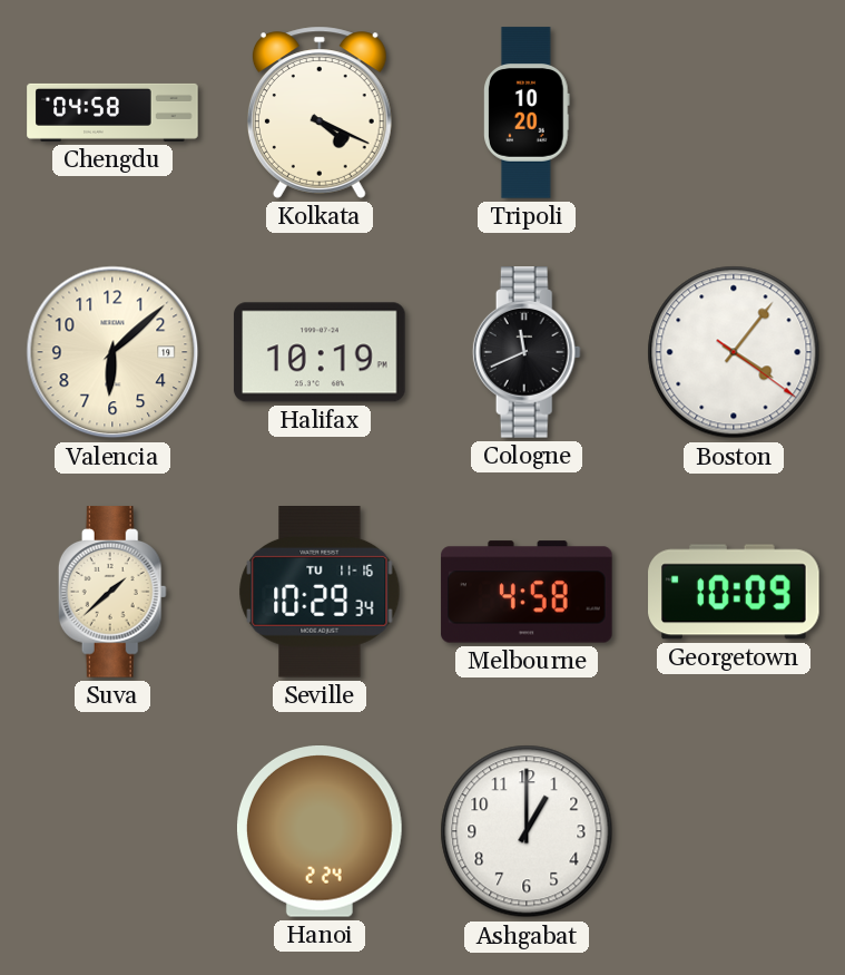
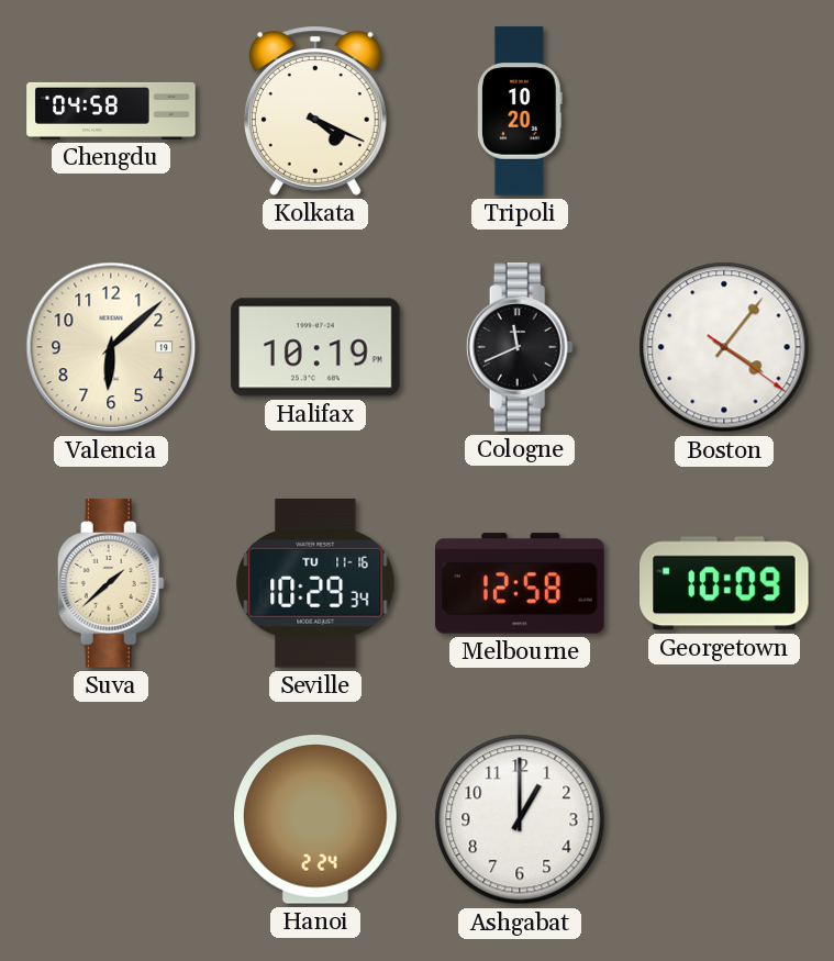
Melbourne: 4:58 -> 12:58
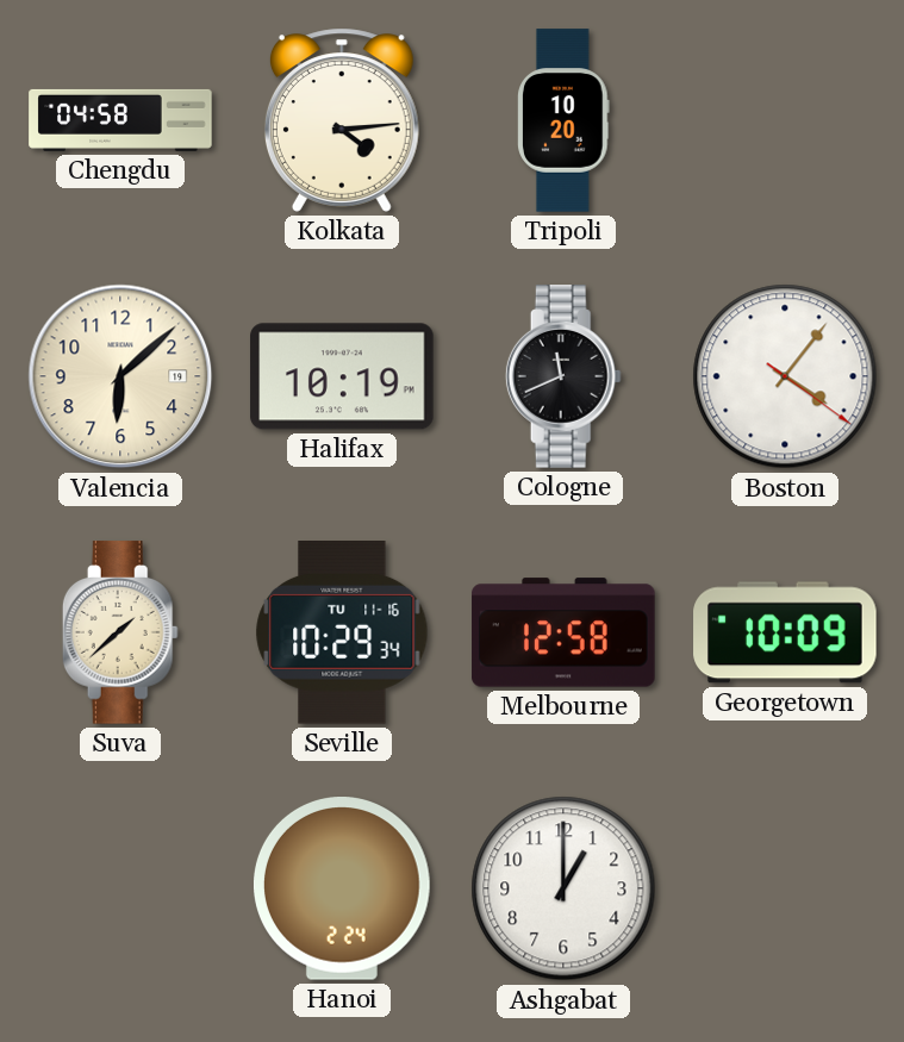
Kolkata: 4:19 -> 4:14
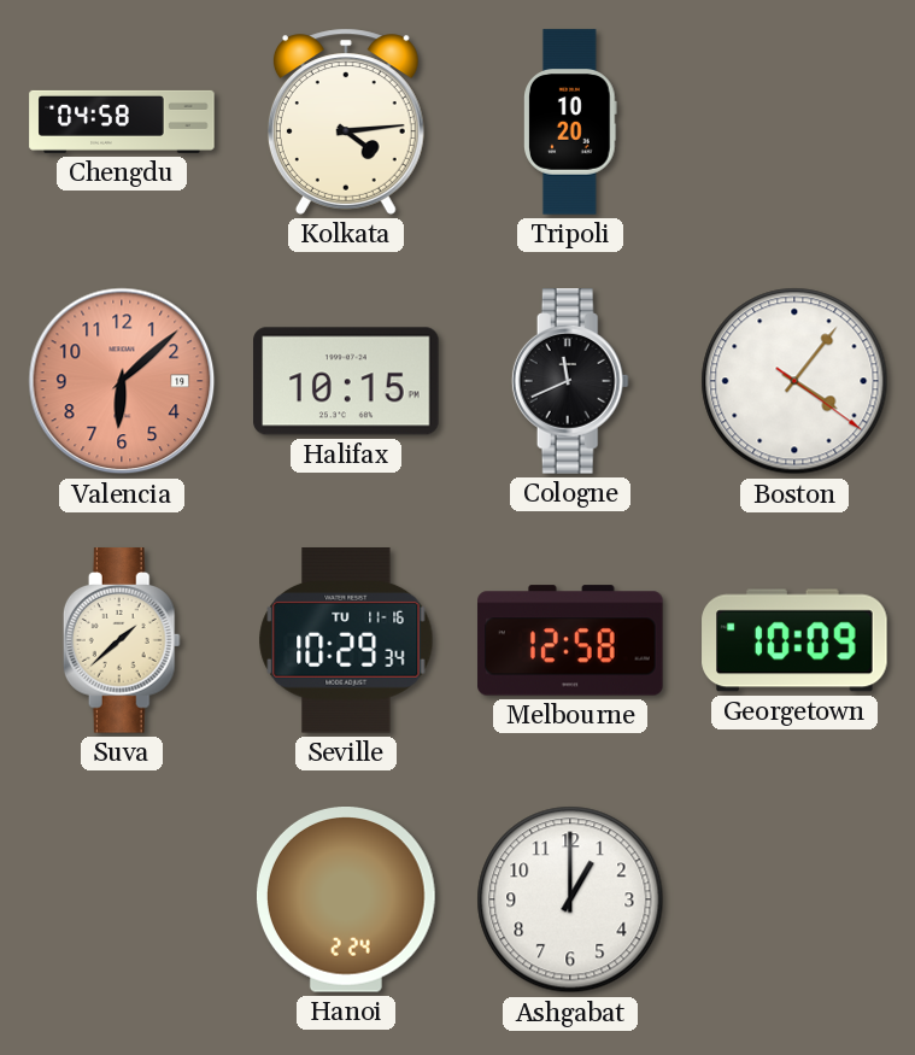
Valencia dial: cream -> salmon
Halifax: 10:19 -> 10:15
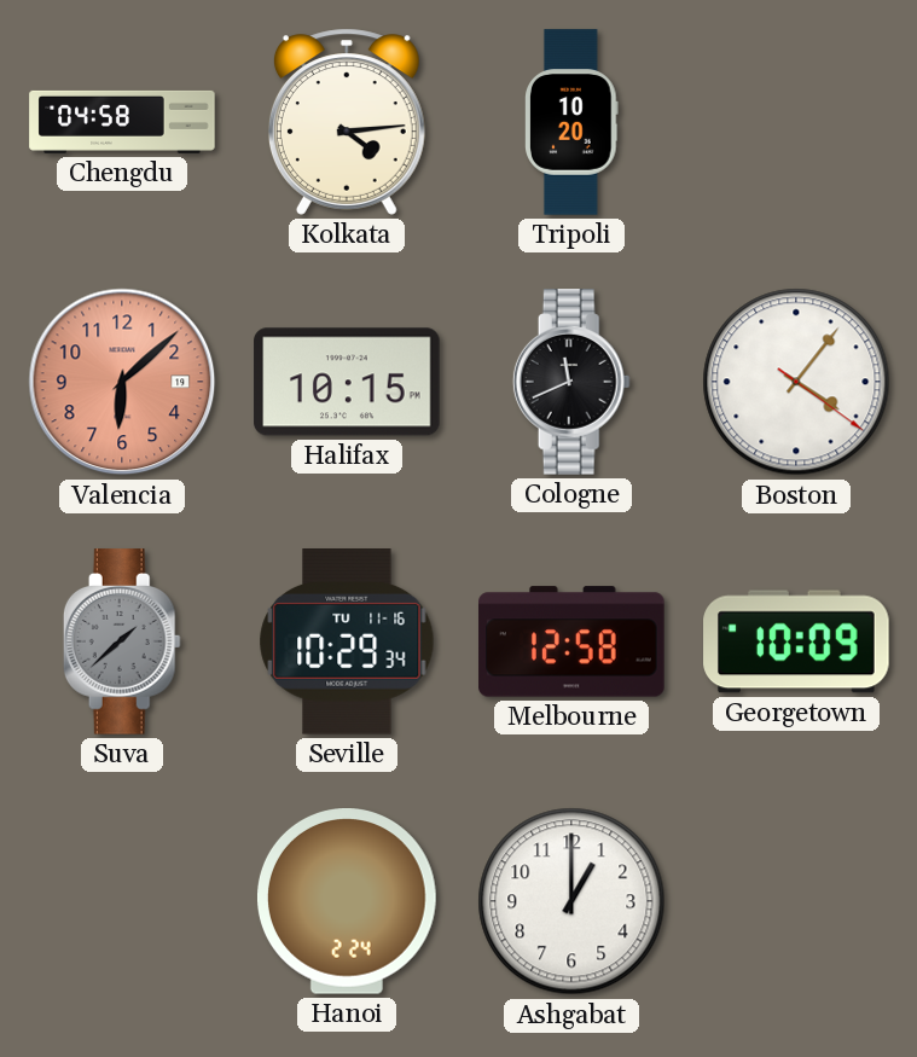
Suva dial: cream -> grey
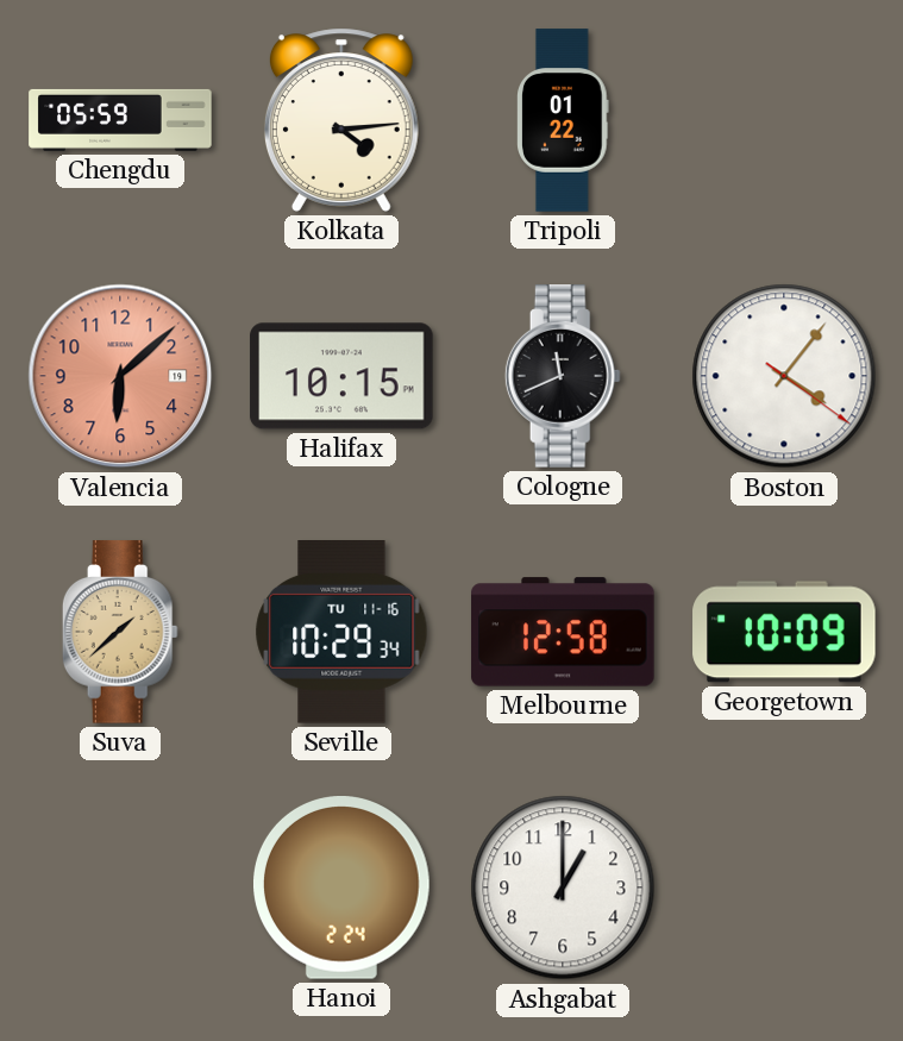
Chengdu: 04:58 -> 05:59
Tripoli: 10:20 -> 01:22
Suva dial: grey -> champagne
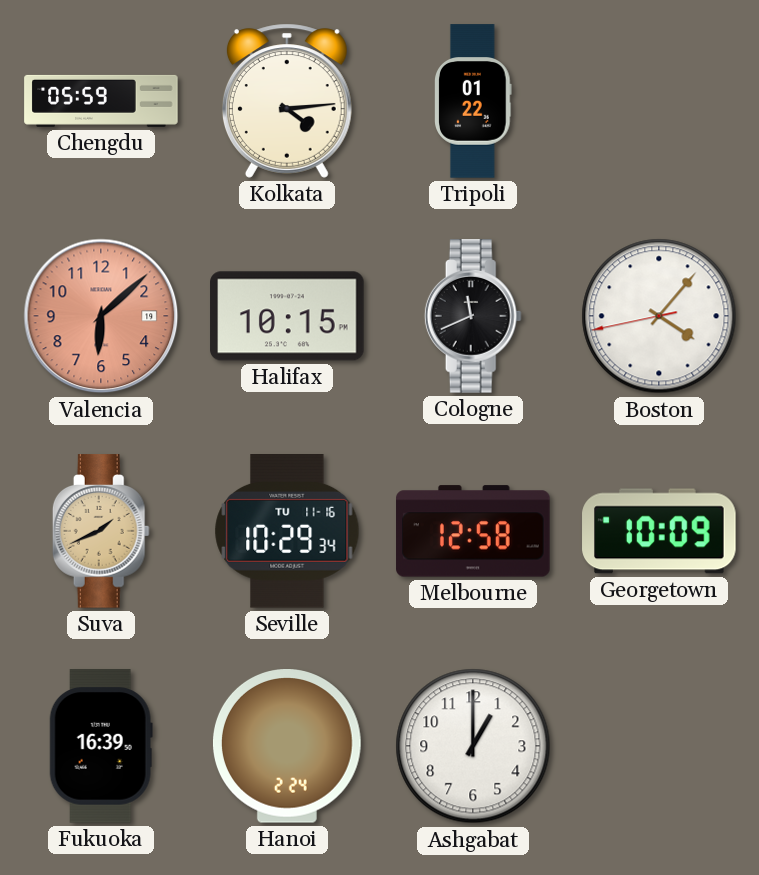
Boston: 4:06:21 -> 4:06:43
Suva: 1:38 -> 1:41
Fukuoka: none -> 16:39
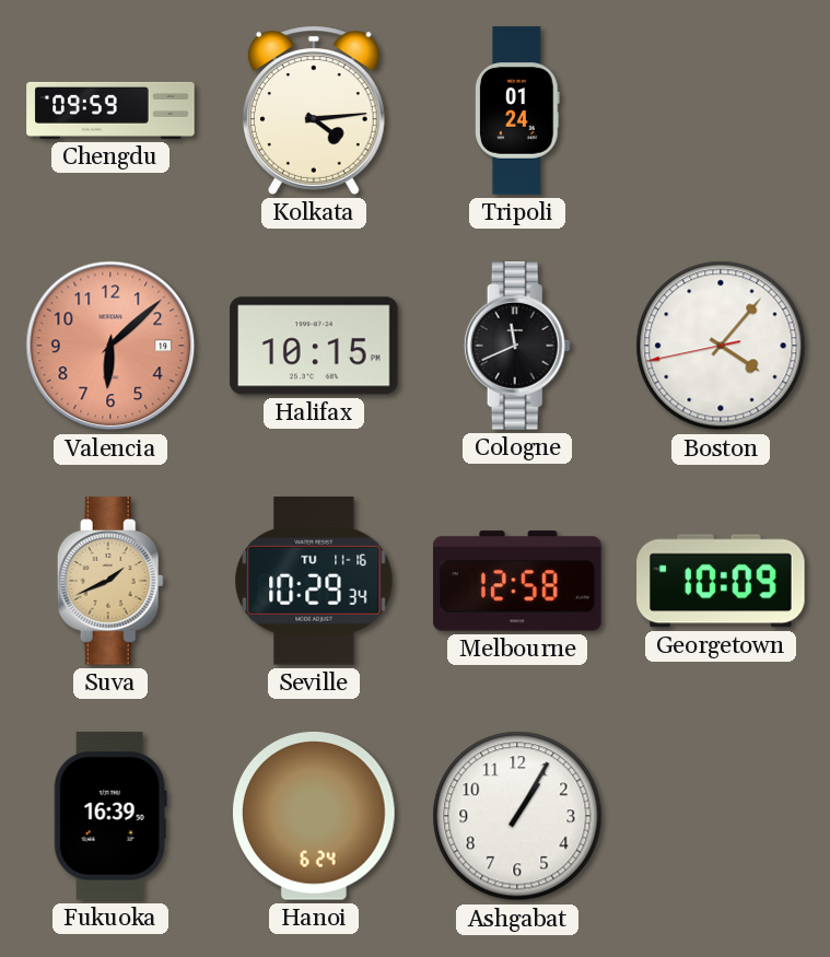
Chengdu: 05:59 -> 09:59
Tripoli: 01:22 -> 01:24
Hanoi: 2:24 -> 6:24
Ashgabat: 1:00 -> 1:05
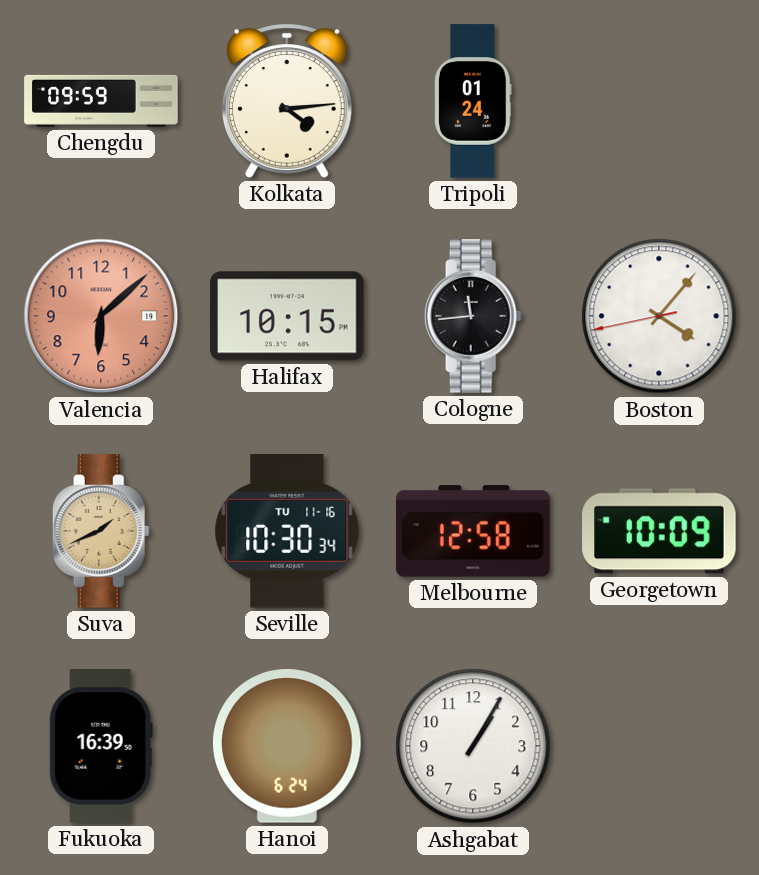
Cologne: 11:41 -> 11:44
Seville: 10:29 -> 10:30
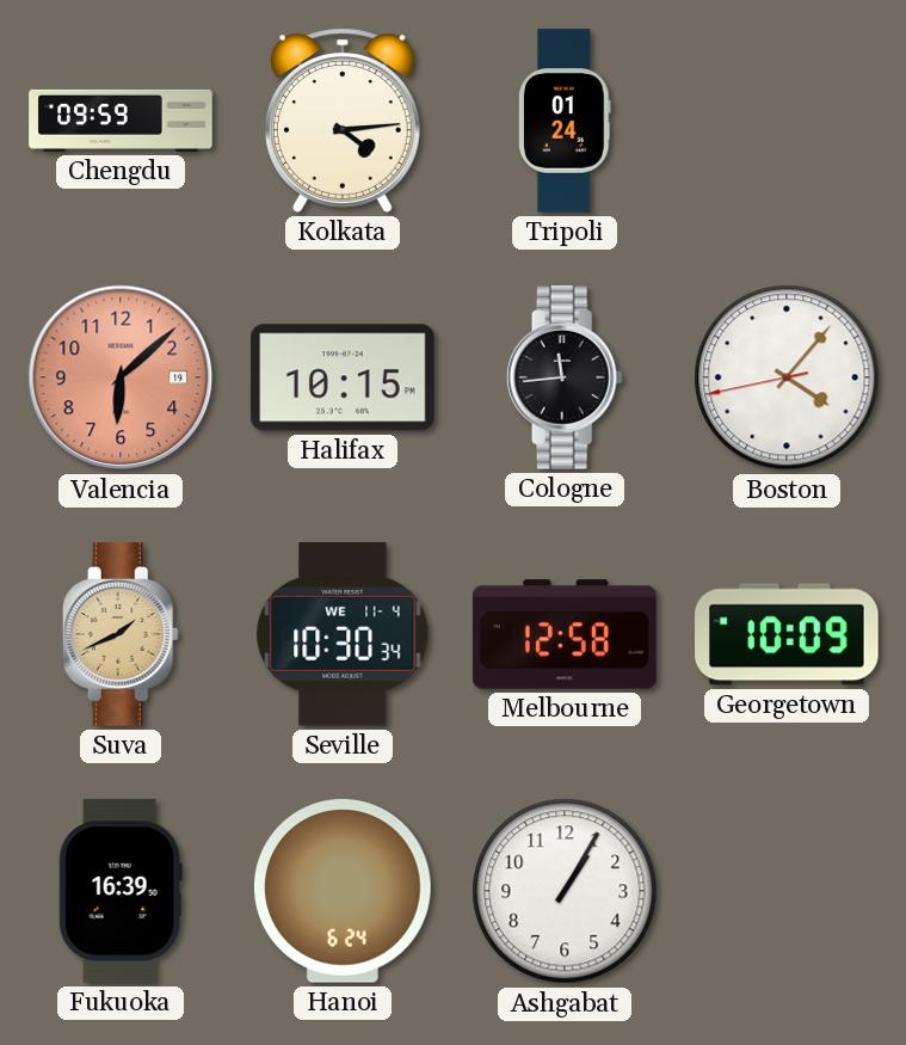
Seville date: TU 11-16 -> WE 11-4
